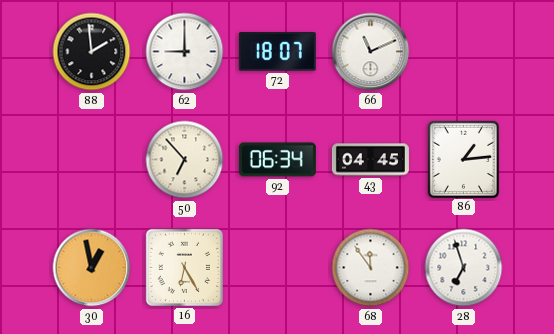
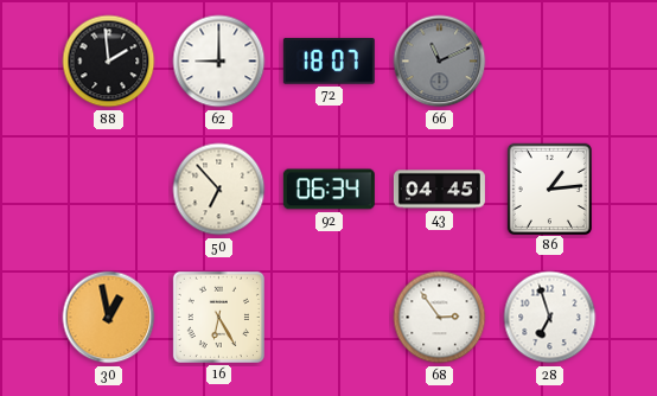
66 dial: white -> grey
68: 11:54 -> 2:54
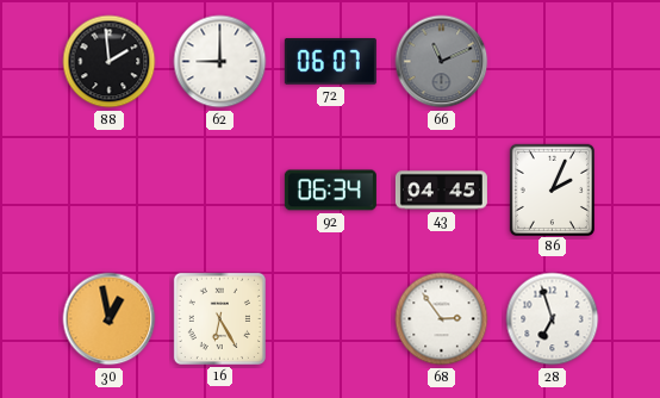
72: 18:07 -> 06:07
50: 6:53 -> none
86: 1:14 -> 2:04
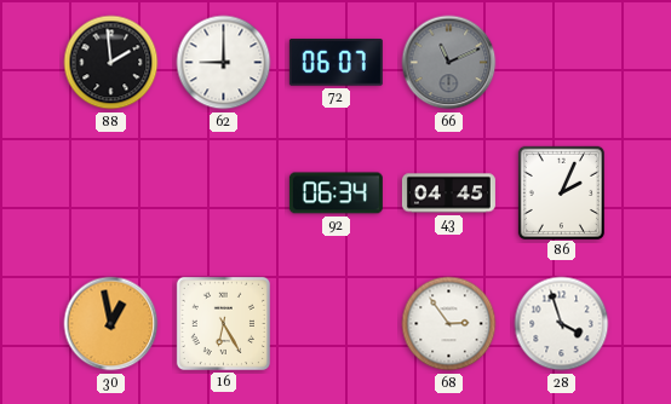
28: 6:57 -> 3:57
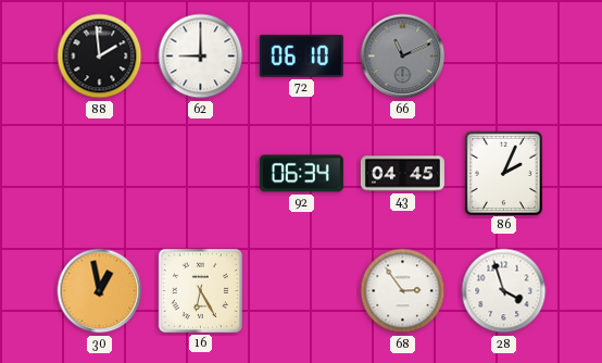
72: 06:07 -> 06:10
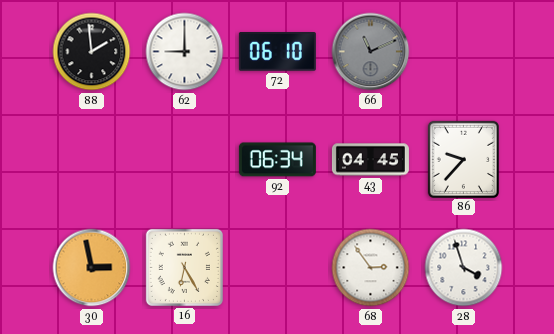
86: 2:04 -> 9:37
30: 12:58 -> 2:58
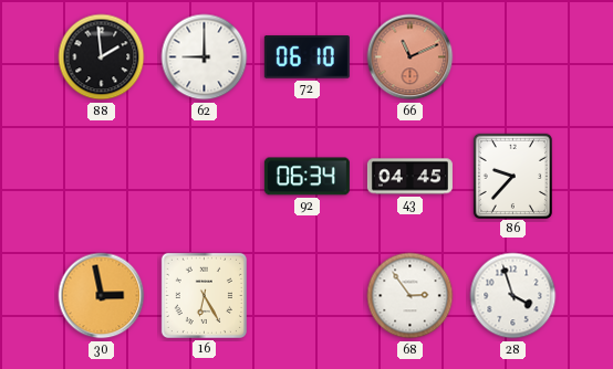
66 dial: grey -> salmon
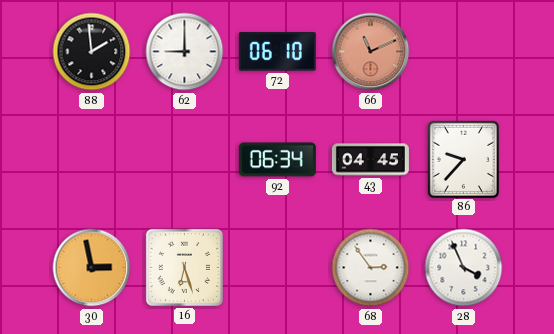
16: 6:25 -> 6:27
28: 3:57 -> 3:56
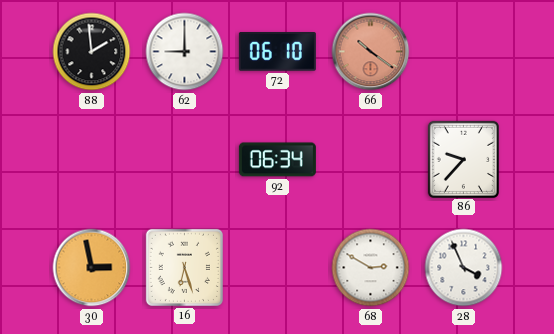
66: 11:11 -> 10:21
43: 04:45 -> none
68: 2:54 -> 2:50
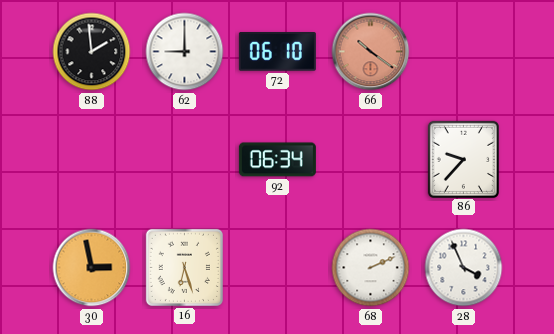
68: 2:50 -> 2:11
